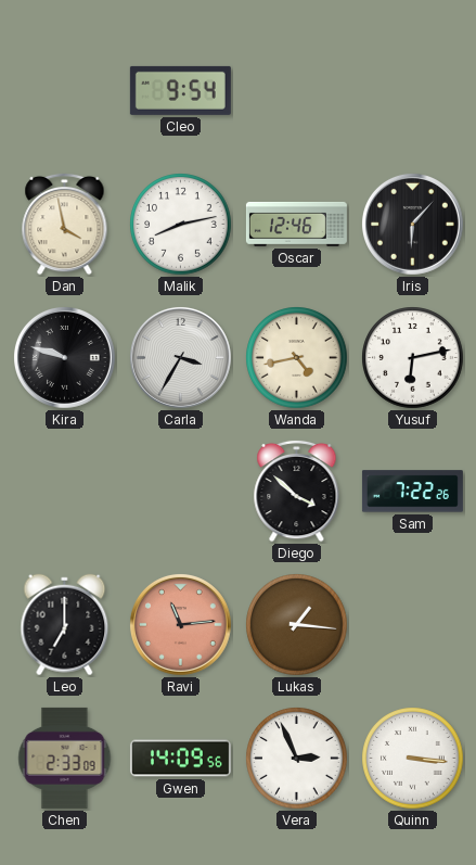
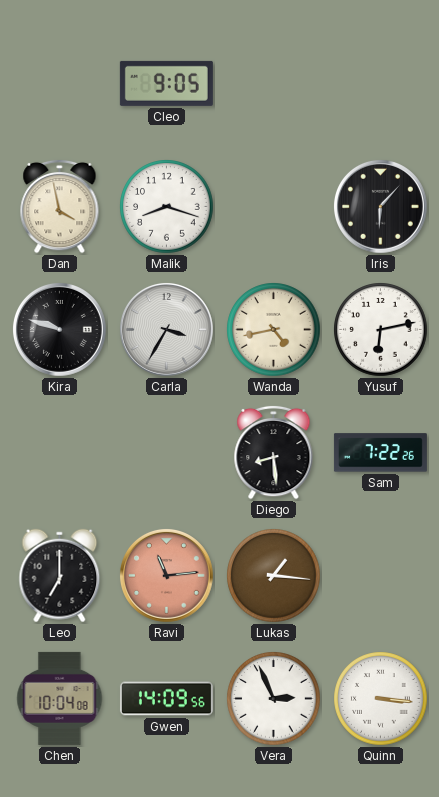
Cleo: 9:54 -> 9:05
Malik: 8:13 -> 8:18
Oscar: 12:46 -> none
Diego: 3:52 -> 8:29
Chen: 2:33 -> 10:04
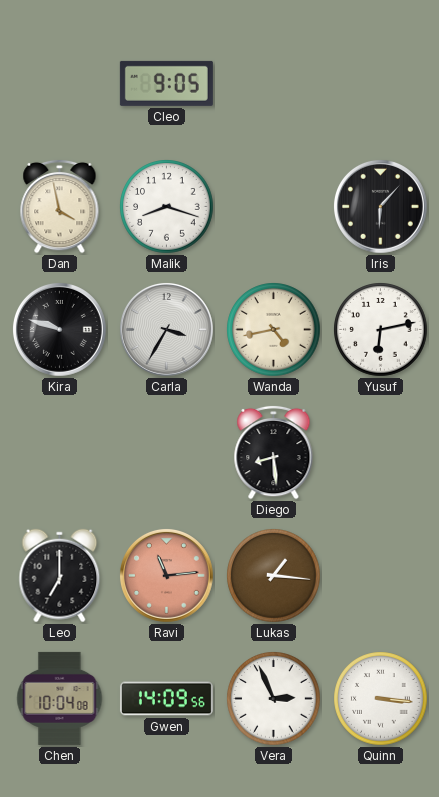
Sam: 7:22 -> none
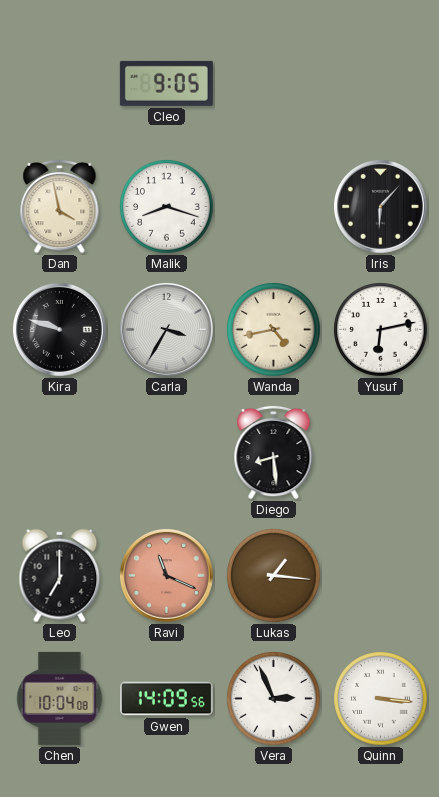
Ravi: 11:14 -> 11:19
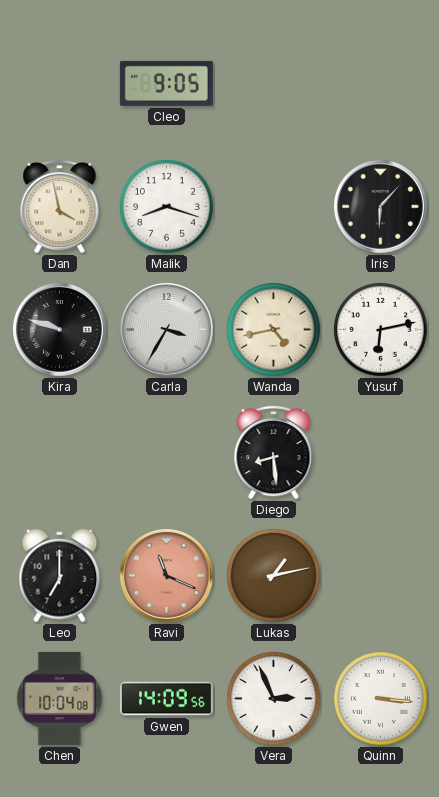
Lukas: 1:16 -> 1:13
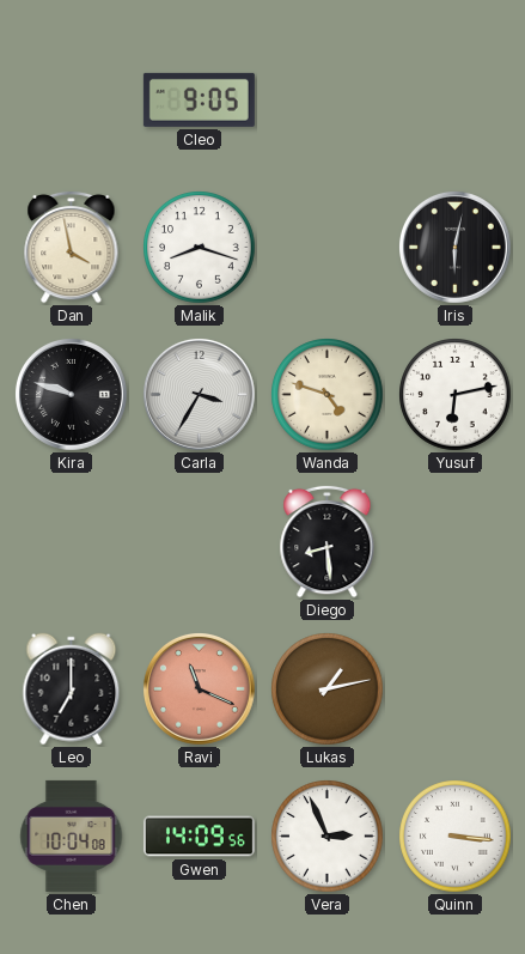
Iris: 6:07 -> 6:02
Wanda: 4:43 -> 4:48
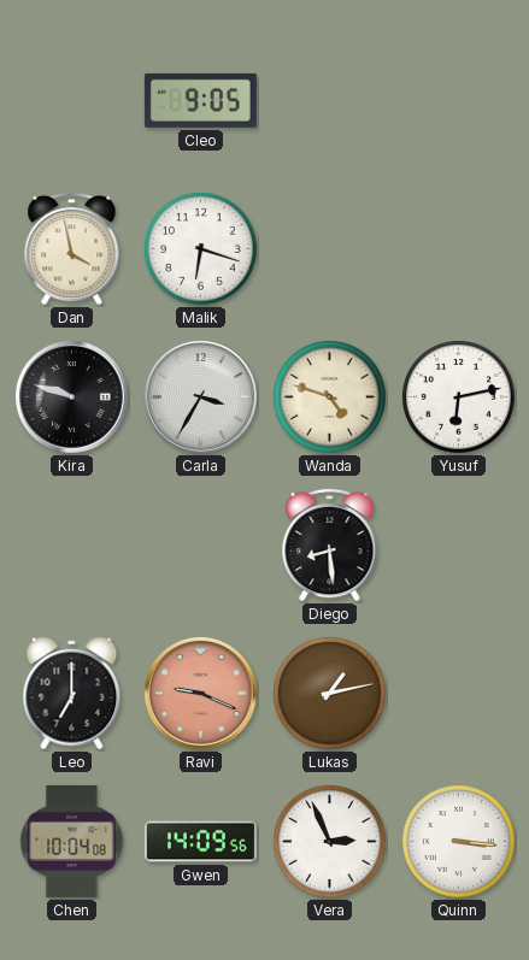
Malik: 8:18 -> 6:18
Iris: 6:02 -> none
Ravi: 11:19 -> 9:19
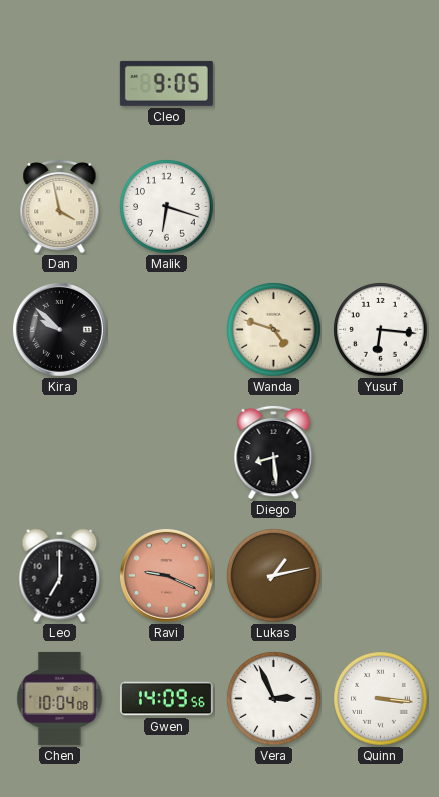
Kira: 9:48 -> 9:52
Carla: 3:35 -> none
Yusuf: 6:13 -> 6:16
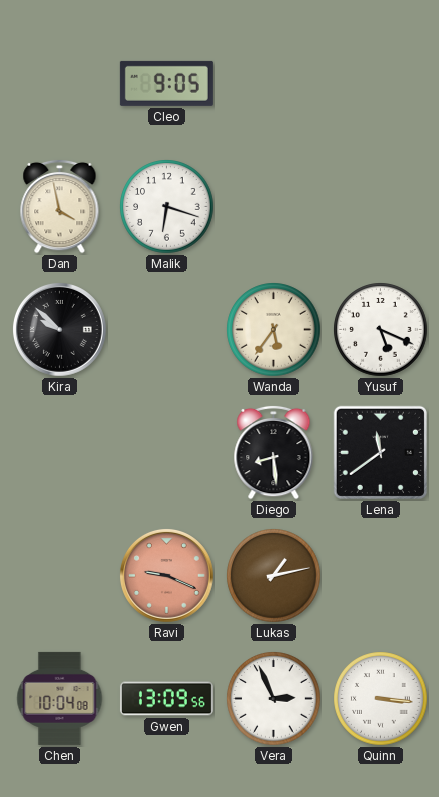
Wanda: 4:48 -> 5:36
Yusuf: 6:16 -> 5:19
Lena: none -> 11:39
Leo: 7:00 -> none
Gwen: 14:09 -> 13:09
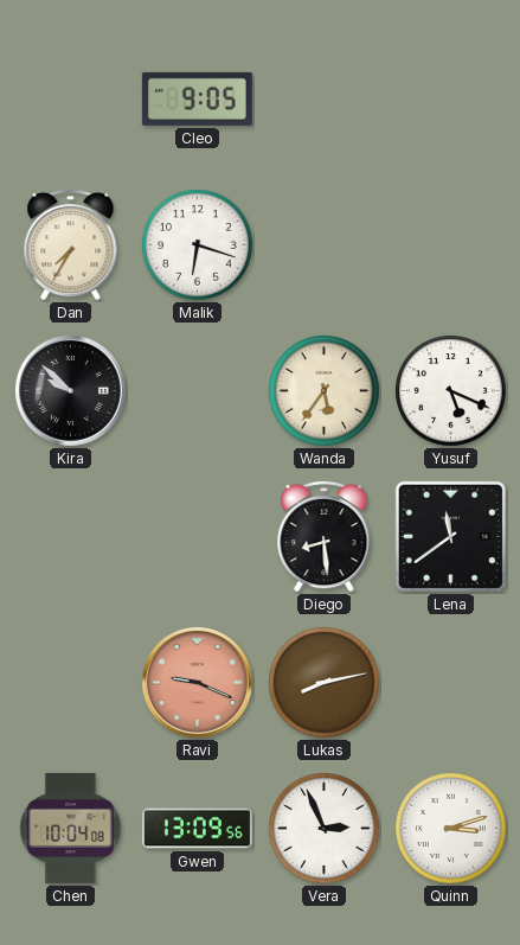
Dan: 3:58 -> 7:35
Lukas: 1:13 -> 8:13
Quinn: 3:16 -> 3:12
